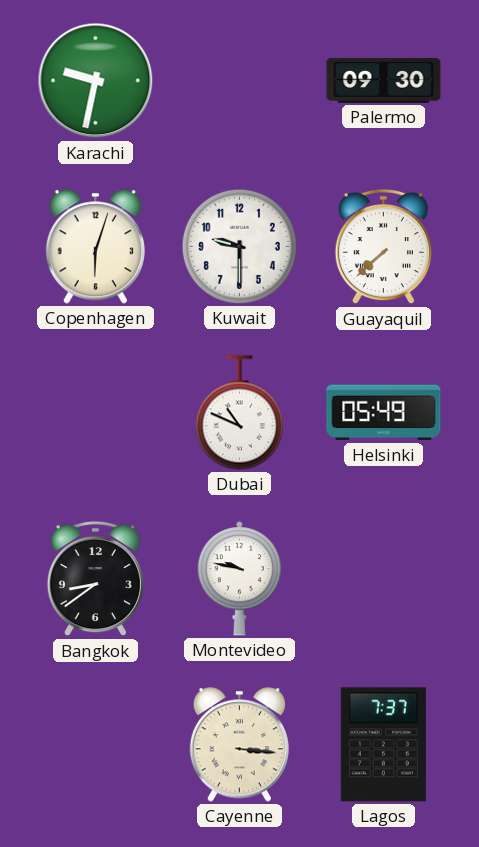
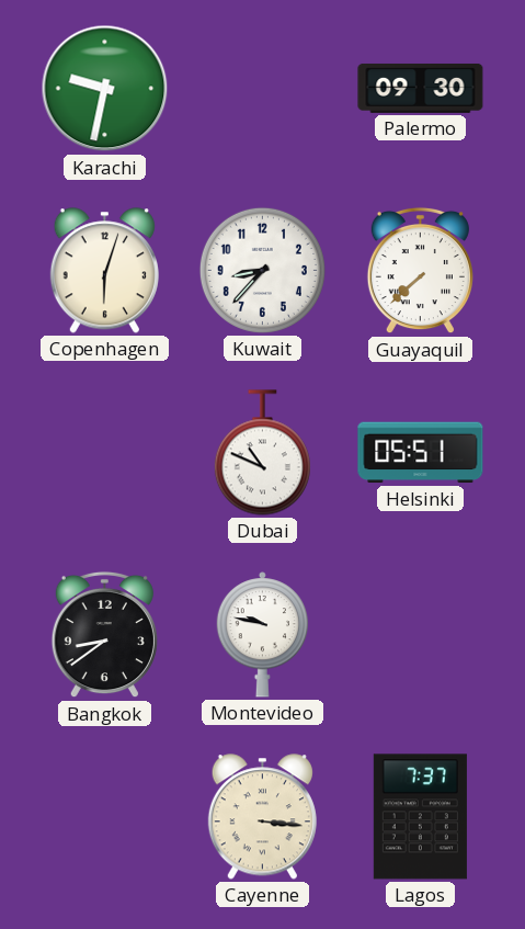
Kuwait: 9:30 -> 8:37
Helsinki: 05:49 -> 05:51
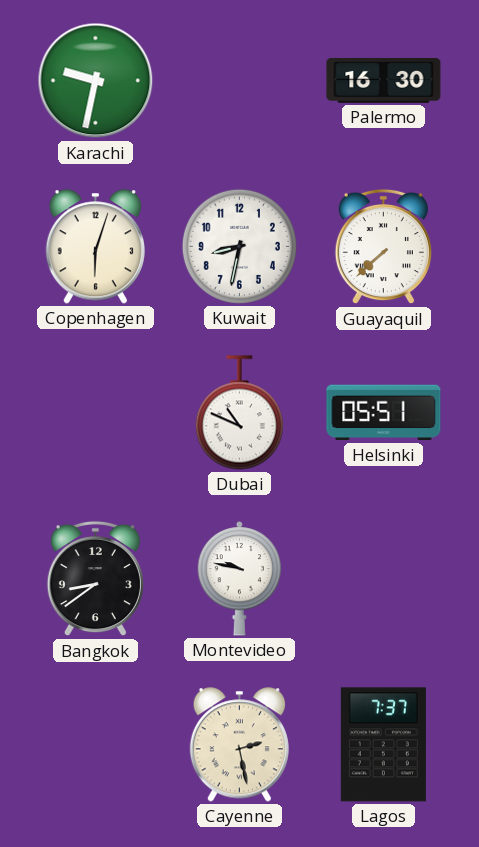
Palermo: 09:30 -> 16:30
Kuwait: 8:37 -> 8:32
Cayenne: 3:16 -> 2:28
